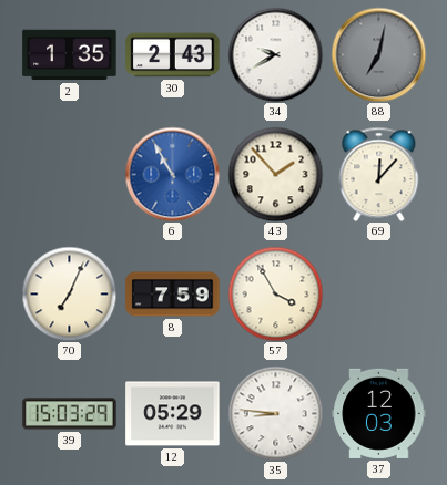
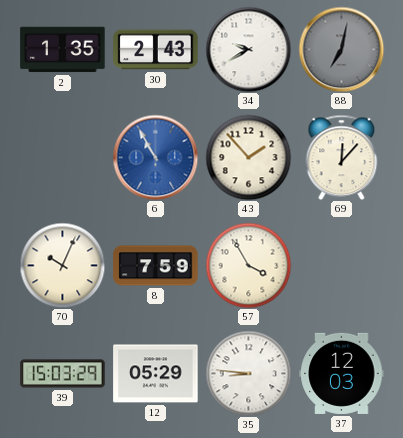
70: 7:04 -> 10:04
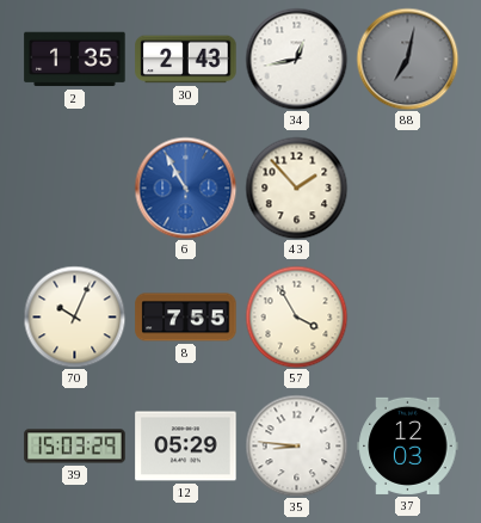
34: 9:40 -> 12:43
69: 12:07 -> none
8: 7:59 -> 7:55
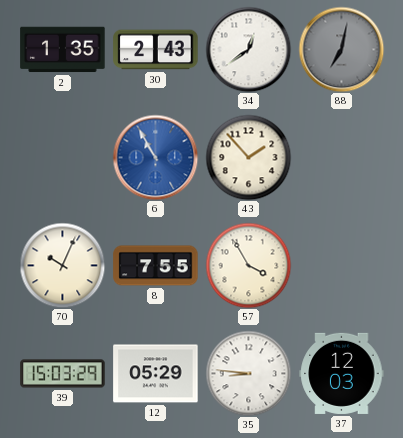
34: 12:43 -> 12:39
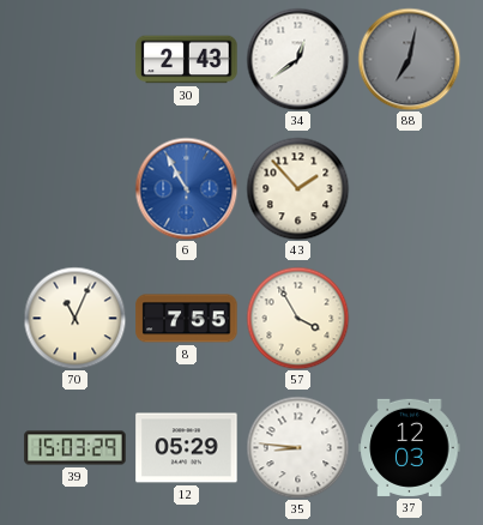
2: 1:35 -> none
70: 10:04 -> 11:04
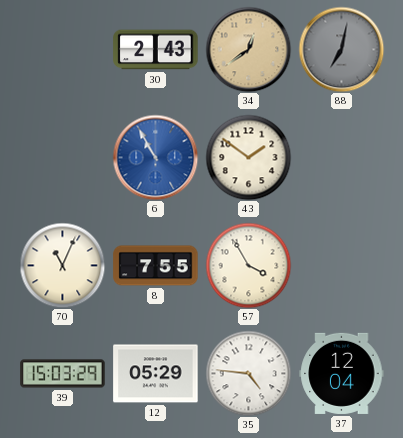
34 dial: white -> champagne
43: 1:53 -> 1:51
35: 8:46 -> 4:46
37: 12:03 -> 12:04
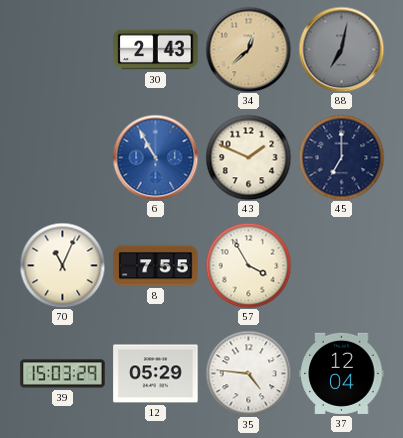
34: 12:39 -> 12:38
43: 1:51 -> 1:49
45: none -> 7:00
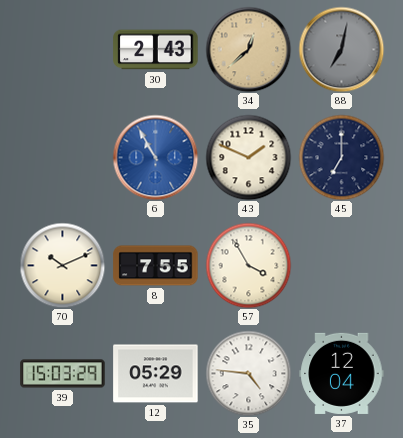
70: 11:04 -> 10:11
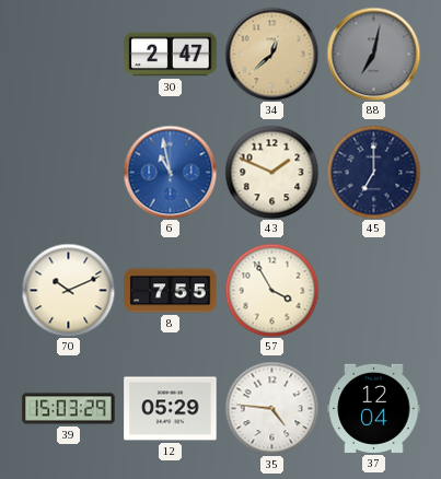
30: 2:43 -> 2:47
6: 10:55 -> 10:58
